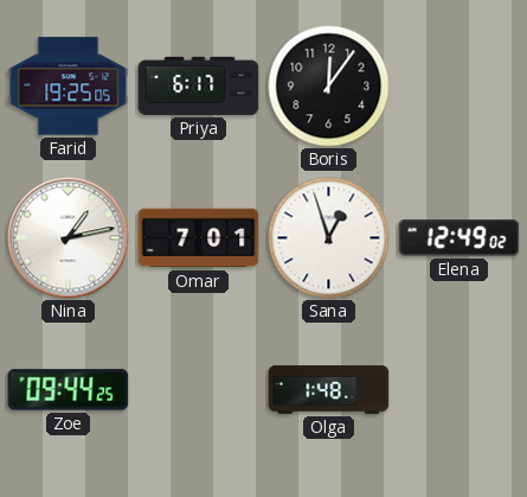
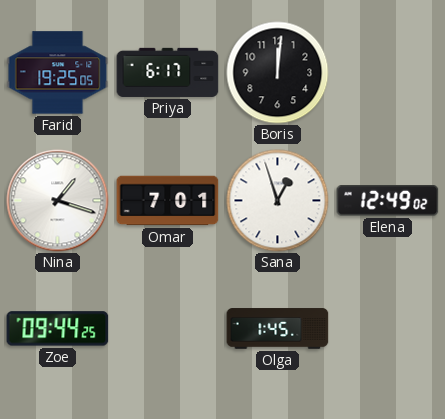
Boris: 12:06 -> 12:01
Nina: 1:13 -> 1:18
Olga: 1:48 -> 1:45
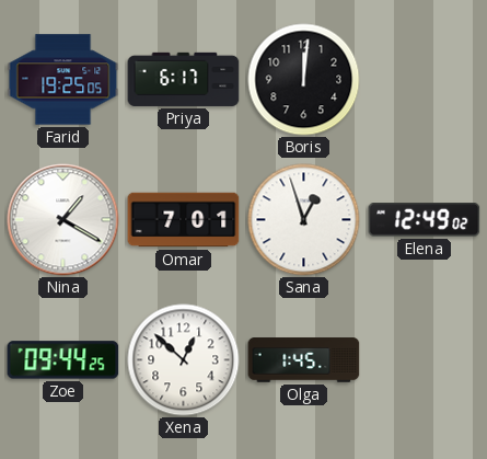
Nina: 1:18 -> 1:20
Xena: none -> 12:52
